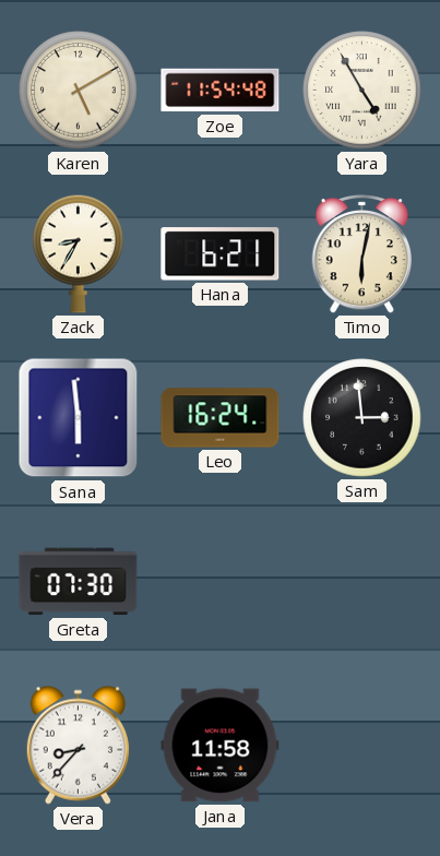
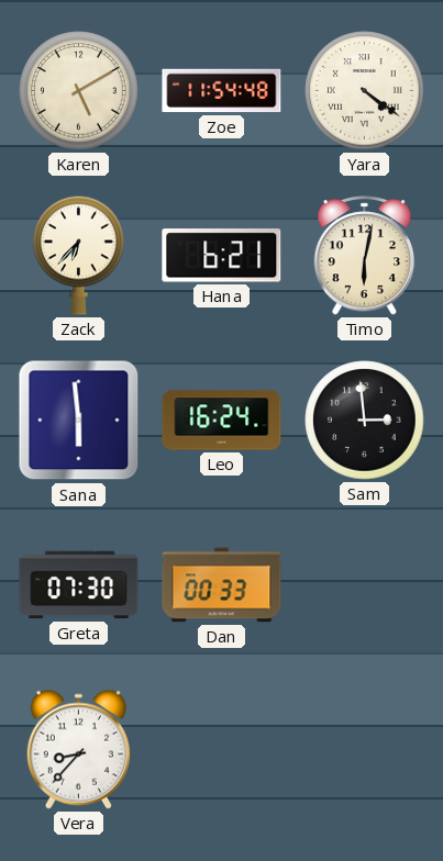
Yara: 4:55 -> 4:21
Zack: 8:35 -> 6:37
Dan: none -> 00:33
Jana: 11:58 -> none
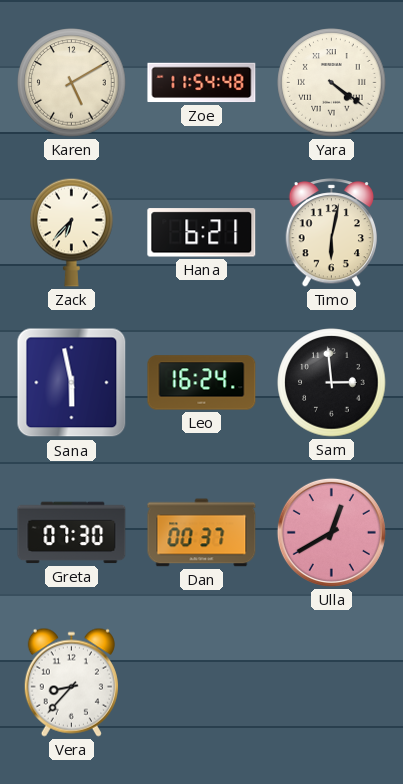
Sana: 5:59 -> 5:58
Dan: 00:33 -> 00:37
Ulla: none -> 12:40
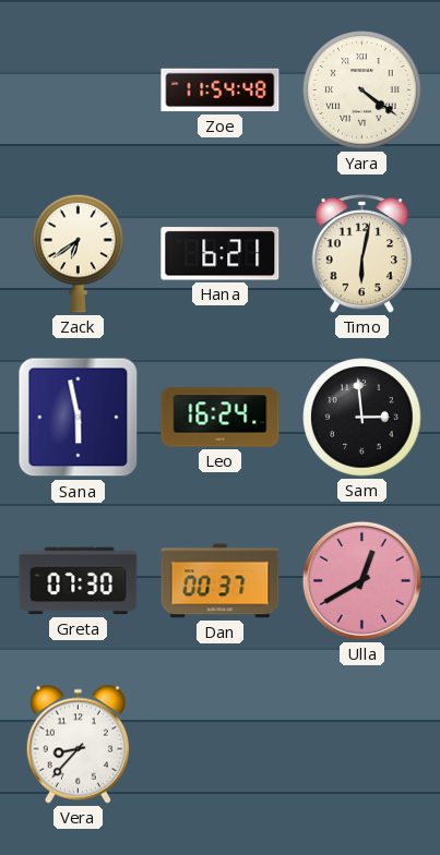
Karen: 5:10 -> none
Zack: 6:37 -> 6:39
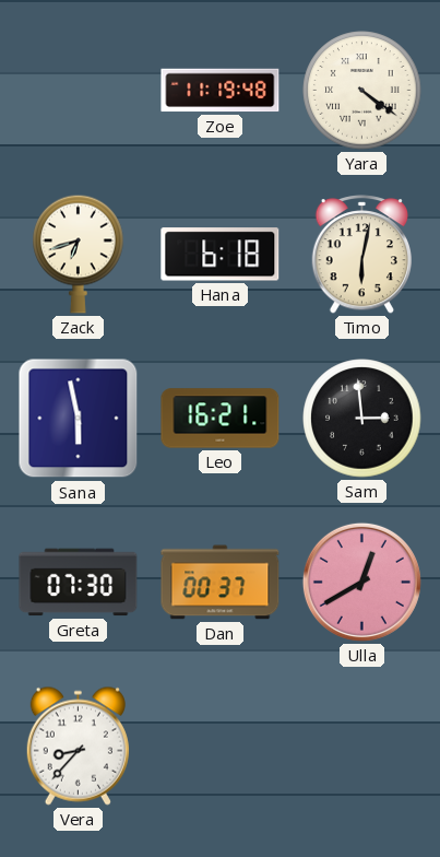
Zoe: 11:54 -> 11:19
Zack: 6:39 -> 6:42
Hana: 6:21 -> 6:18
Leo: 16:24 -> 16:21
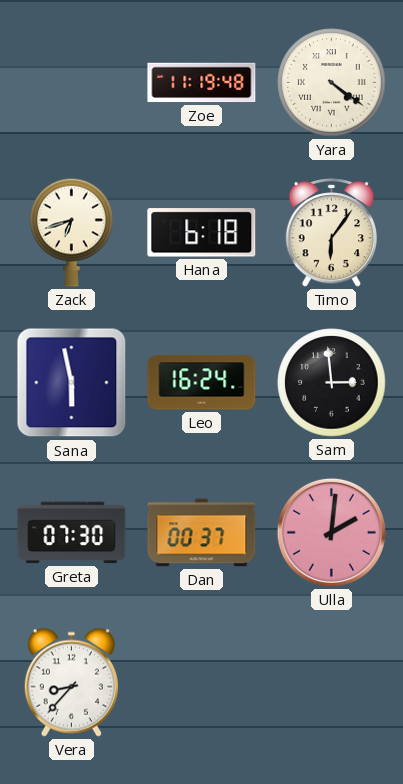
Timo: 6:02 -> 6:06
Leo: 16:21 -> 16:24
Ulla: 12:40 -> 2:01
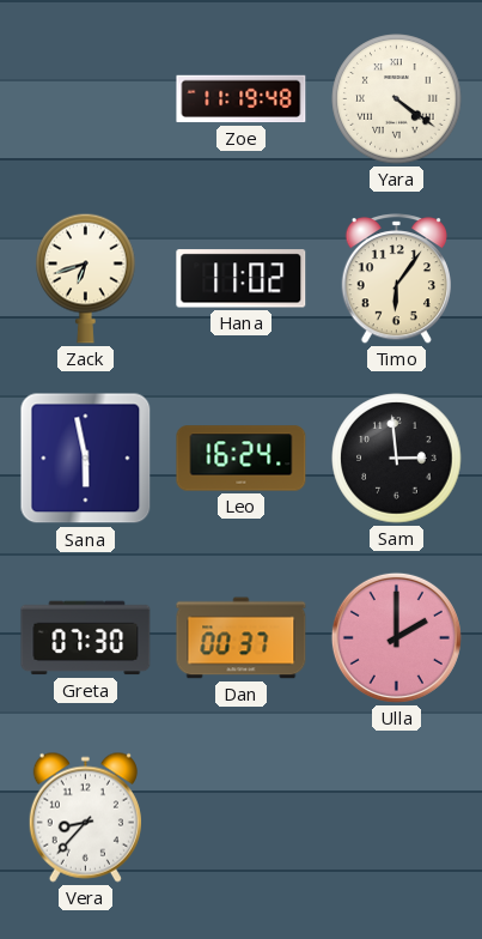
Hana: 6:18 -> 11:02
Ulla: 2:01 -> 2:00
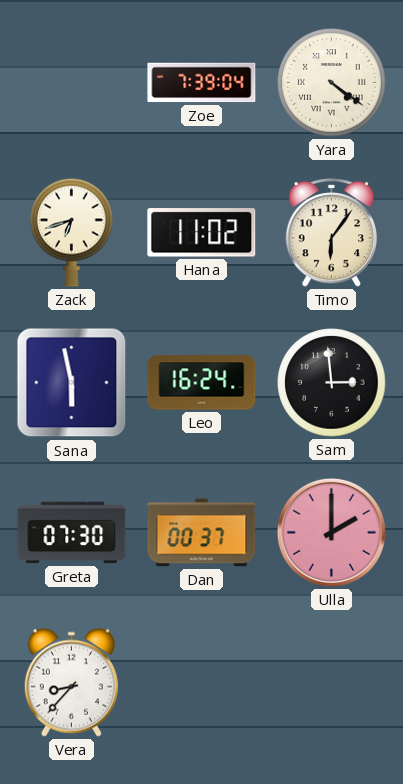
Zoe: 11:19 -> 7:39
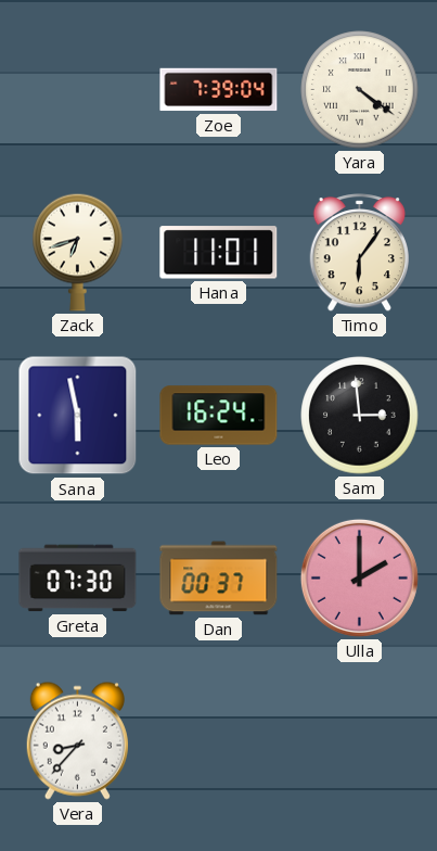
Hana: 11:02 -> 11:01
